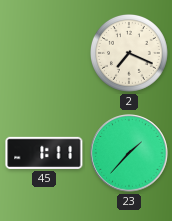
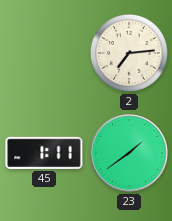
2: 7:19 -> 7:14
23: 1:37 -> 1:39
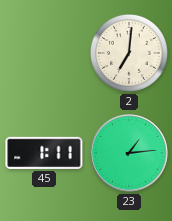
2: 7:14 -> 7:01
23: 1:39 -> 1:14
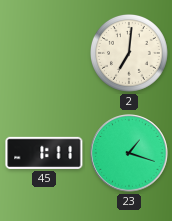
23: 1:14 -> 1:18
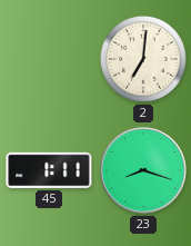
23: 1:18 -> 8:18
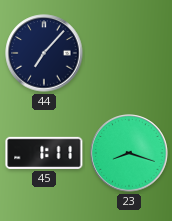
44: none -> 7:07
2: 7:01 -> none
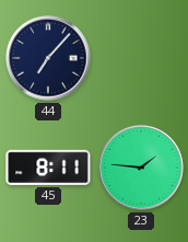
45: 1:11 -> 8:11
23: 8:18 -> 1:46
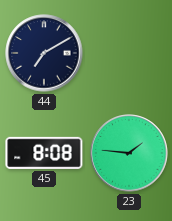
44: 7:07 -> 7:10
45: 8:11 -> 8:08
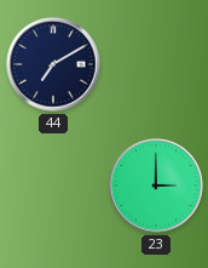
45: 8:08 -> none
23: 1:46 -> 3:00
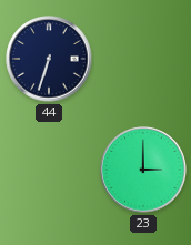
44: 7:10 -> 6:33
